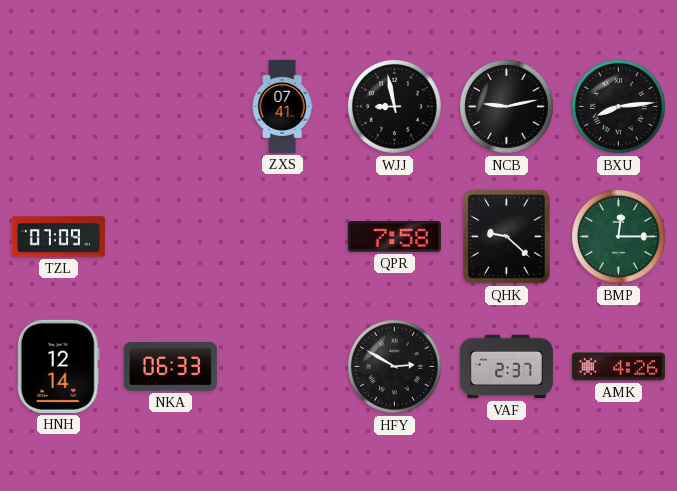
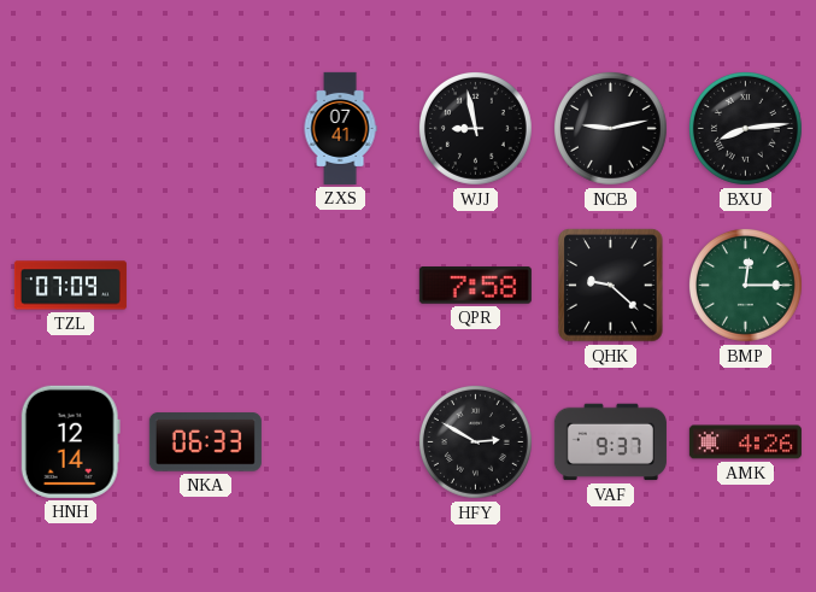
VAF: 2:37 -> 9:37
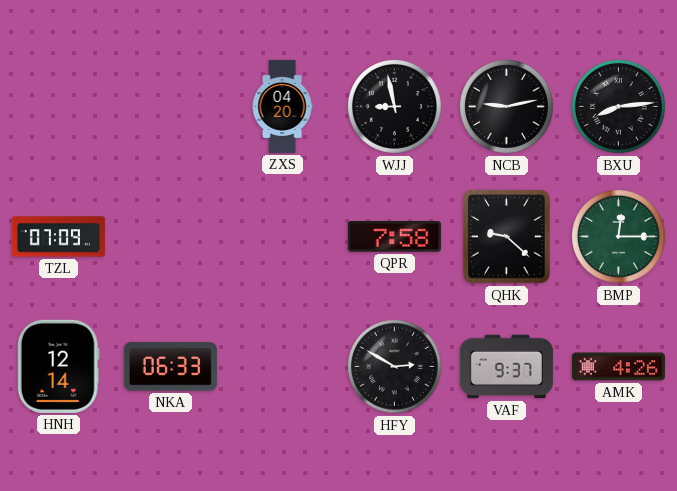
ZXS: 07:41 -> 04:20
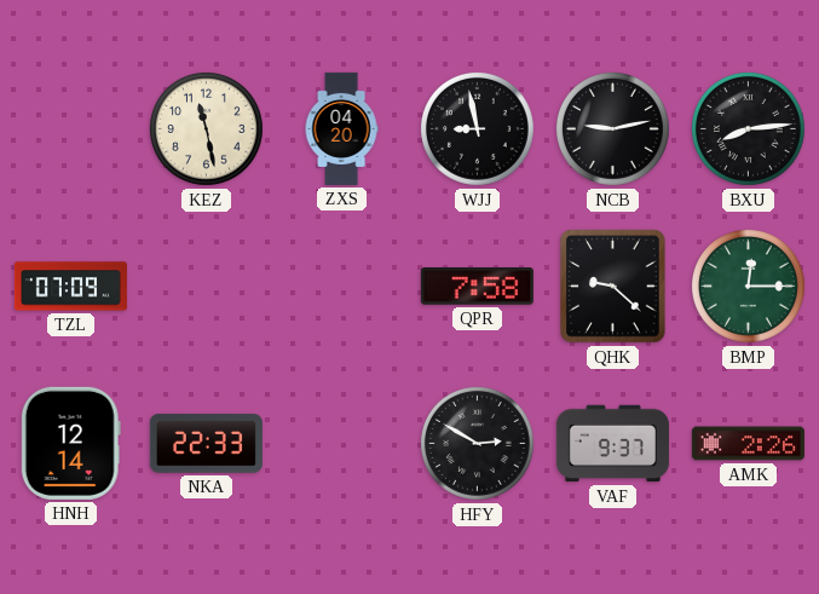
KEZ: none -> 11:28
NKA: 06:33 -> 22:33
AMK: 4:26 -> 2:26
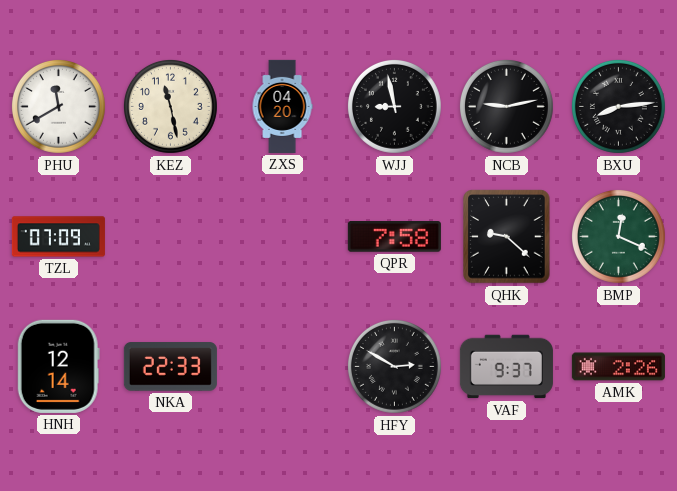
PHU: none -> 11:40
BMP: 12:15 -> 12:19
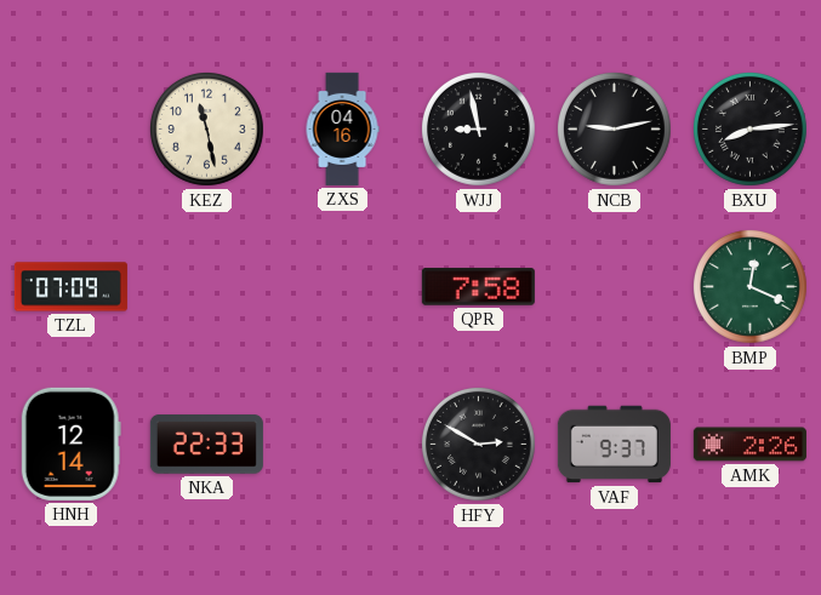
PHU: 11:40 -> none
ZXS: 04:20 -> 04:16
QHK: 9:22 -> none
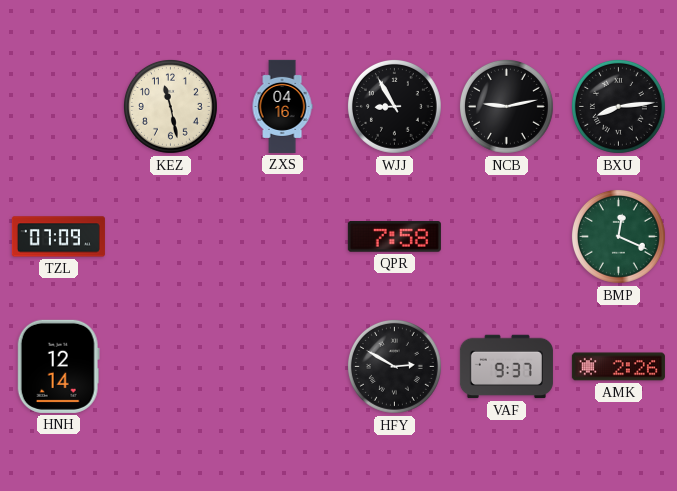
WJJ: 8:58 -> 8:55
NKA: 22:33 -> none
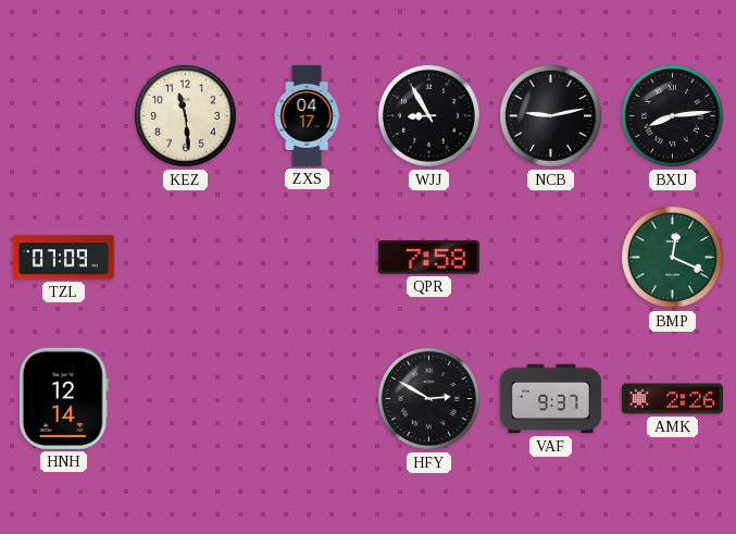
KEZ: 11:28 -> 11:29
ZXS: 04:16 -> 04:17
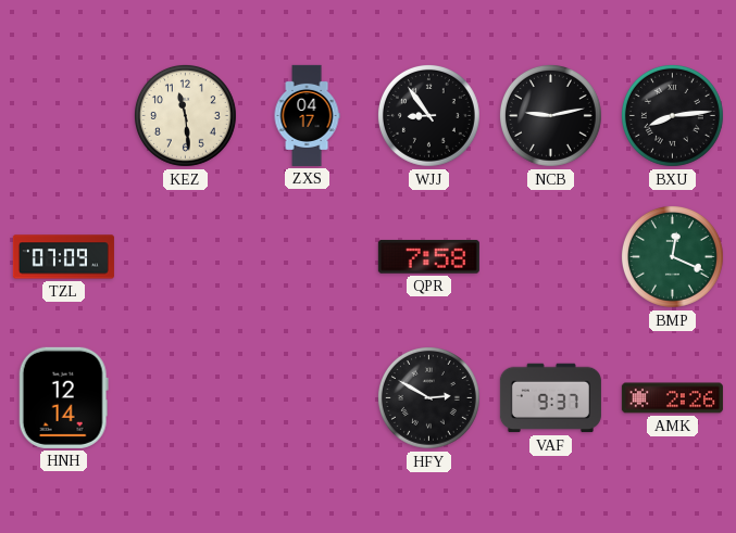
WJJ: 8:55 -> 8:54
